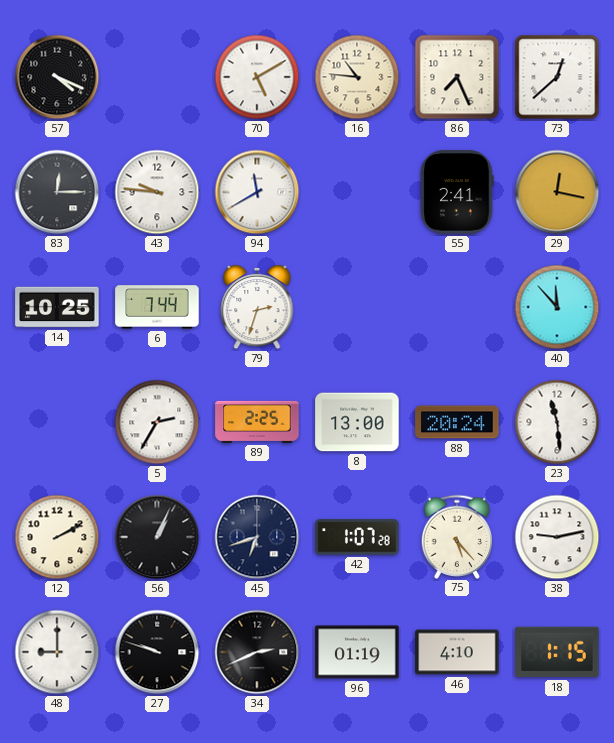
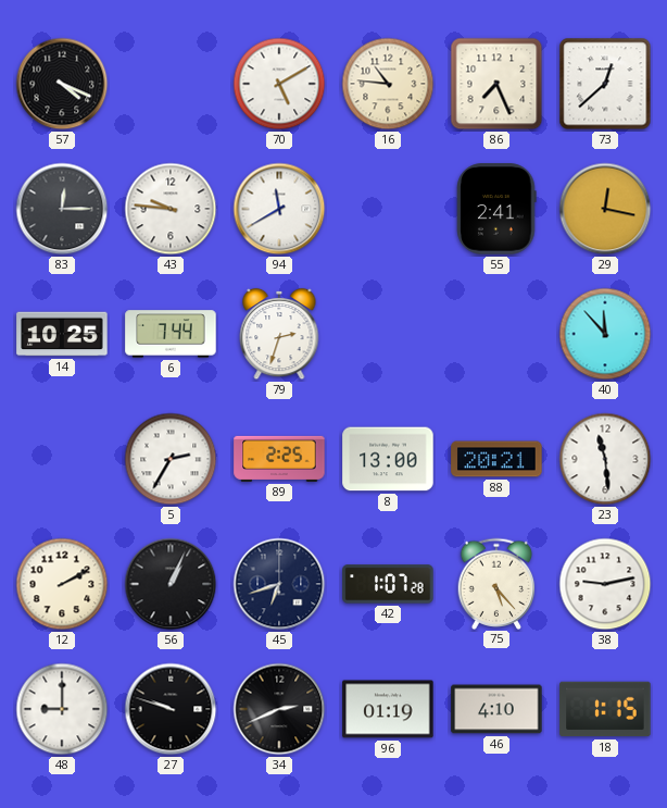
88: 20:24 -> 20:21
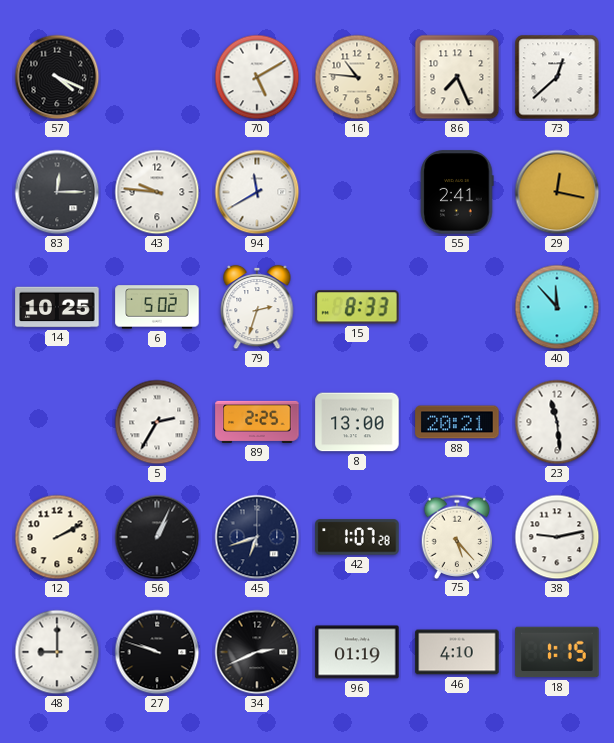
6: 7:44 -> 5:02
15: none -> 8:33
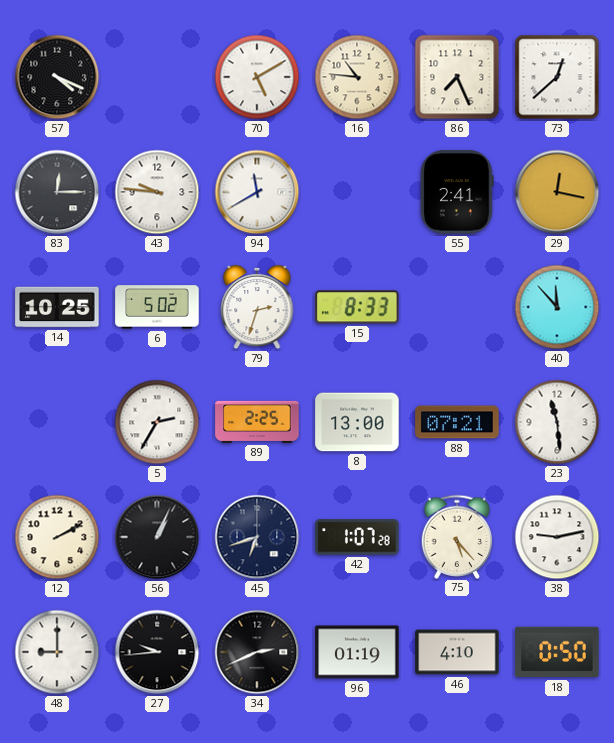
88: 20:21 -> 07:21
27: 9:48 -> 9:44
18: 1:15 -> 0:50
